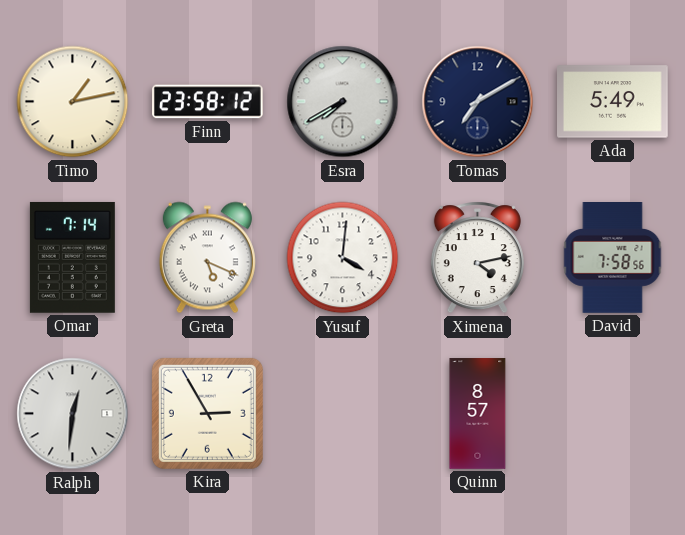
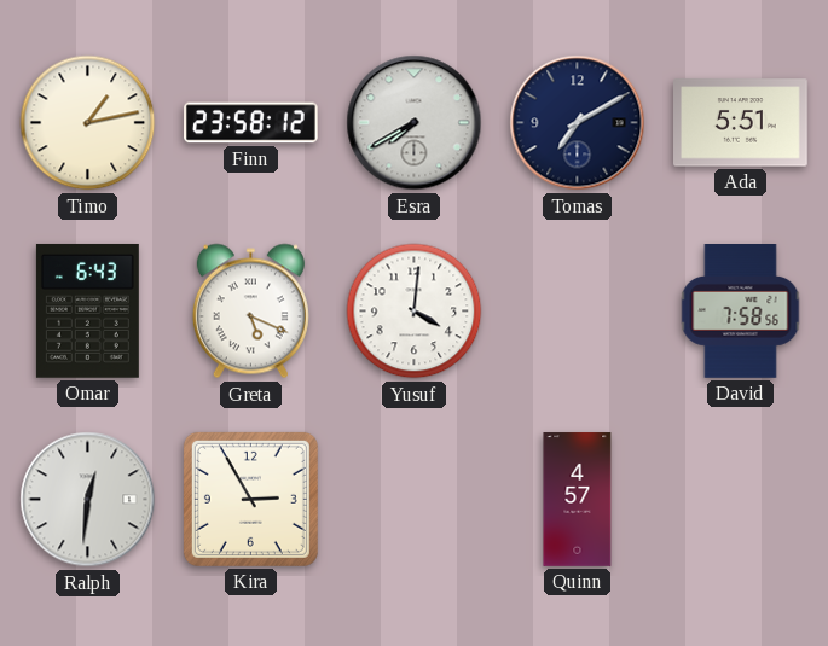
Ada: 5:49 -> 5:51
Omar: 7:14 -> 6:43
Ximena: 4:13 -> none
Quinn: 8:57 -> 4:57
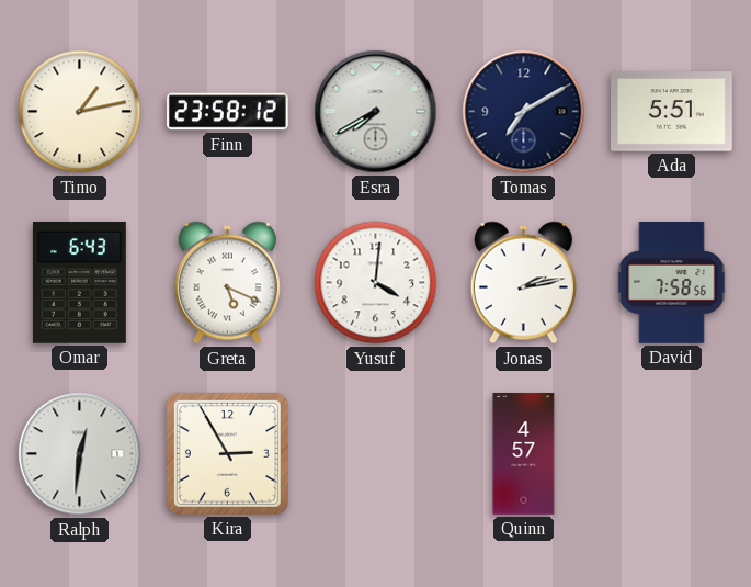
Jonas: none -> 2:13
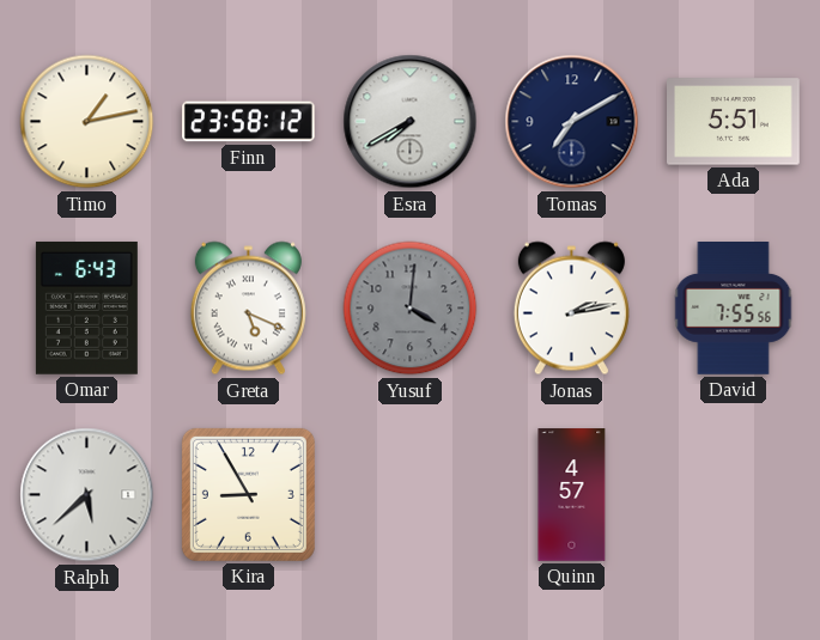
Yusuf dial: white -> grey
David: 7:58 -> 7:55
Ralph: 12:31 -> 5:38
Kira: 2:55 -> 8:55
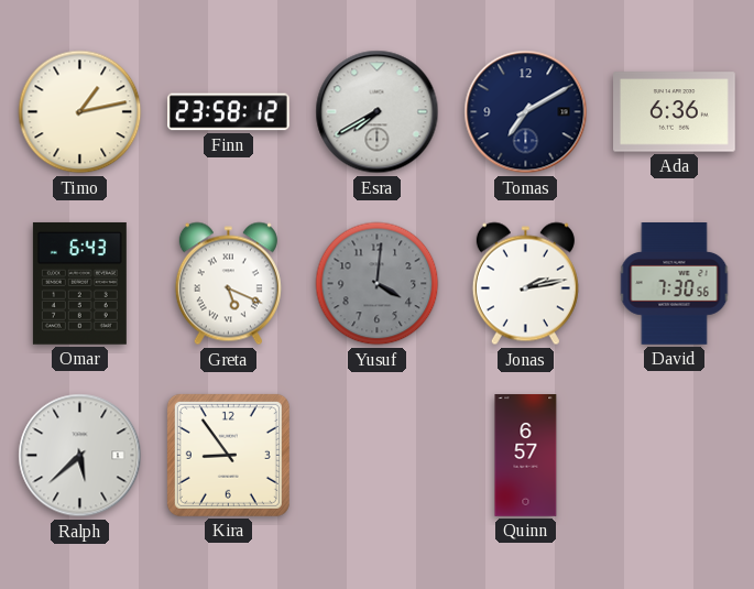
Ada: 5:51 -> 6:36
David: 7:55 -> 7:30
Kira: 8:55 -> 8:54
Quinn: 4:57 -> 6:57
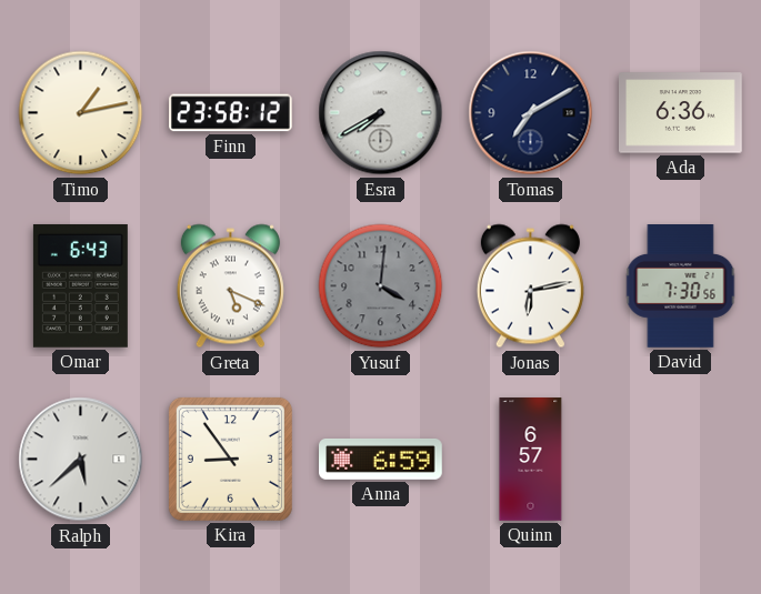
Jonas: 2:13 -> 6:13
Anna: none -> 6:59
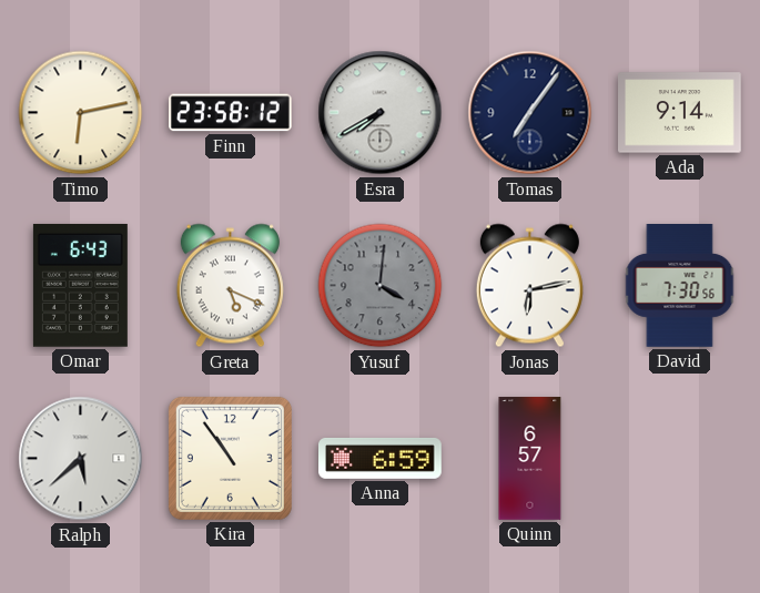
Timo: 1:13 -> 6:13
Tomas: 7:10 -> 7:06
Ada: 6:36 -> 9:14
Kira: 8:54 -> 10:54
